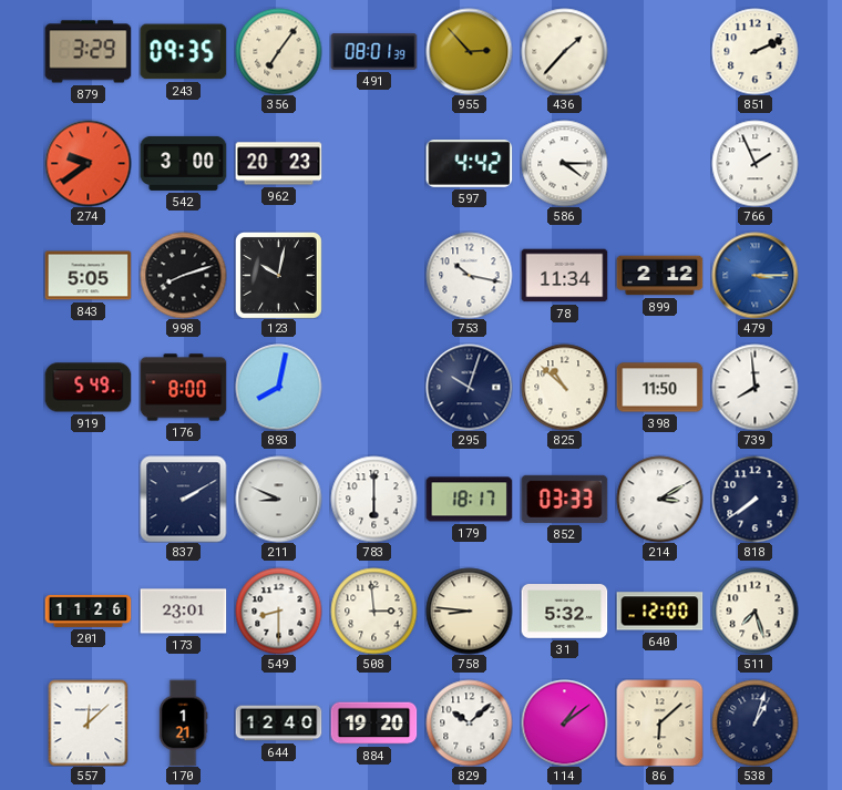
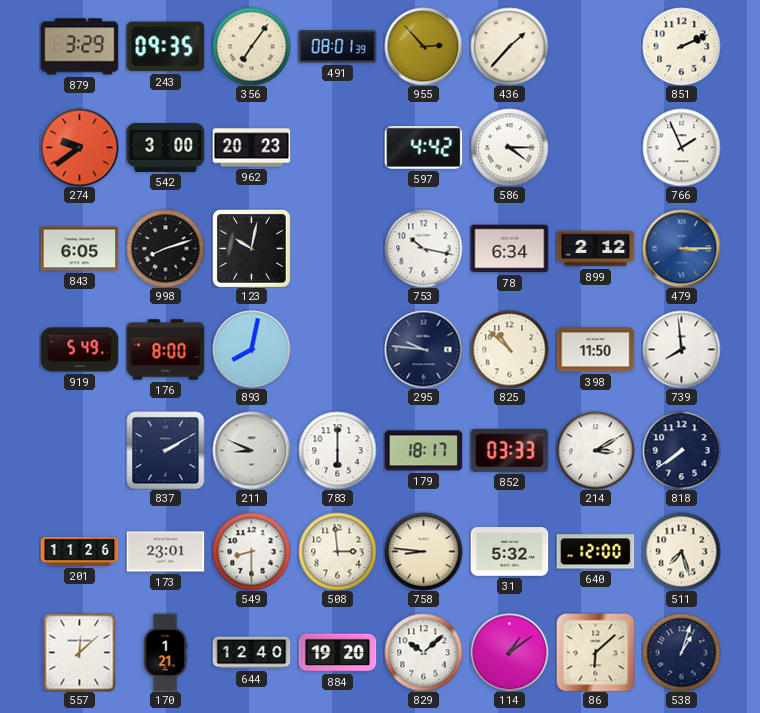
843: 5:05 -> 6:05
78: 11:34 -> 6:34
295: 10:03 -> 9:46
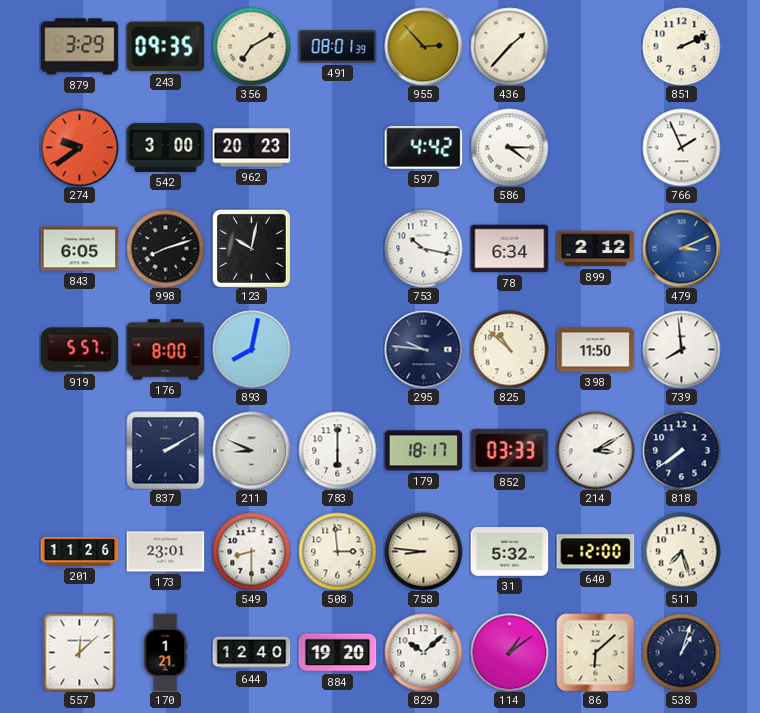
356: 7:06 -> 7:10
479: 3:15 -> 3:11
919: 5:49 -> 5:57
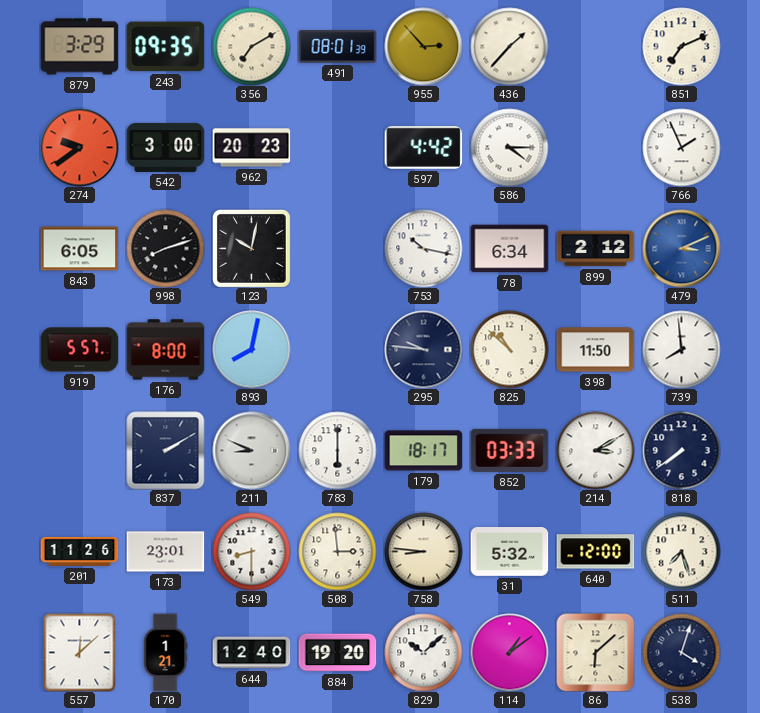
851: 2:11 -> 7:11
538: 1:03 -> 4:03
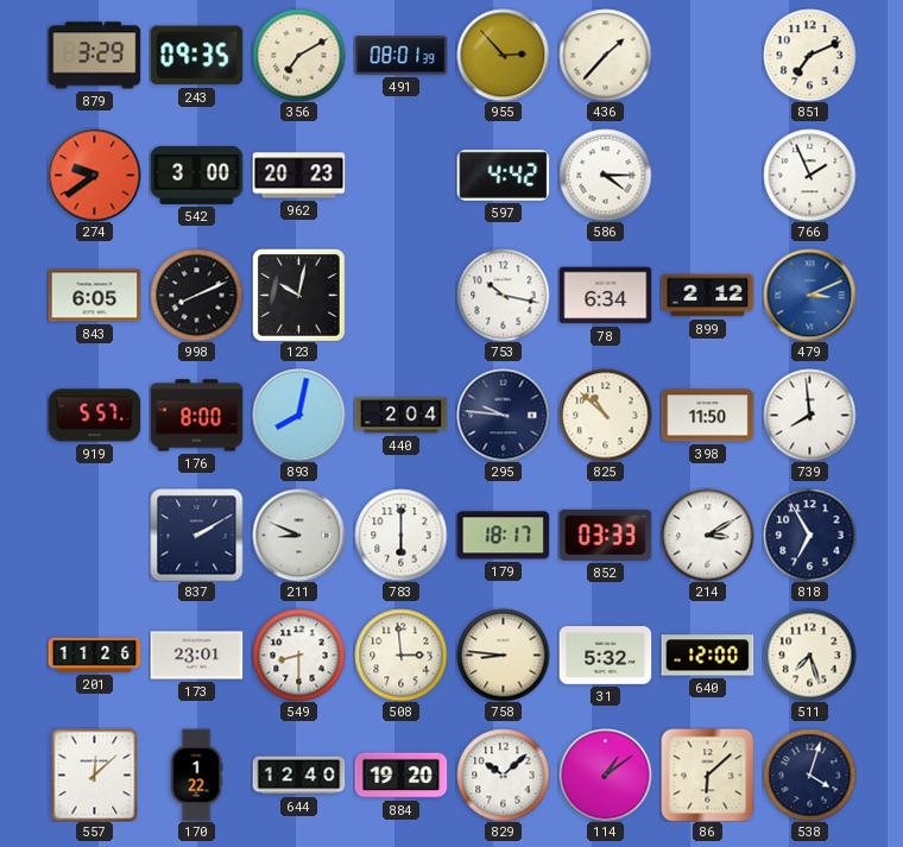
998: 8:12 -> 8:11
440: none -> 2:04
818: 7:39 -> 6:55
170: 1:21 -> 1:22
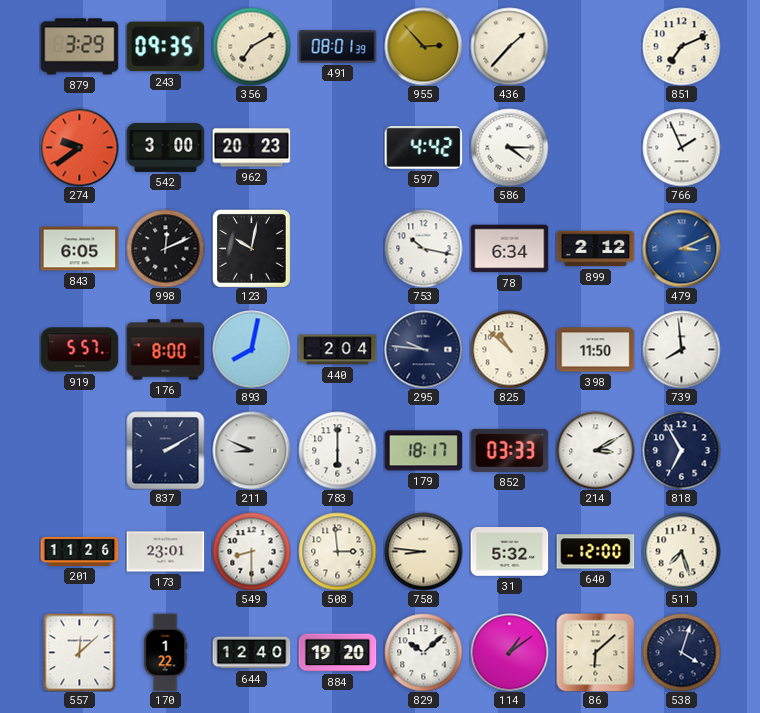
998: 8:11 -> 12:11
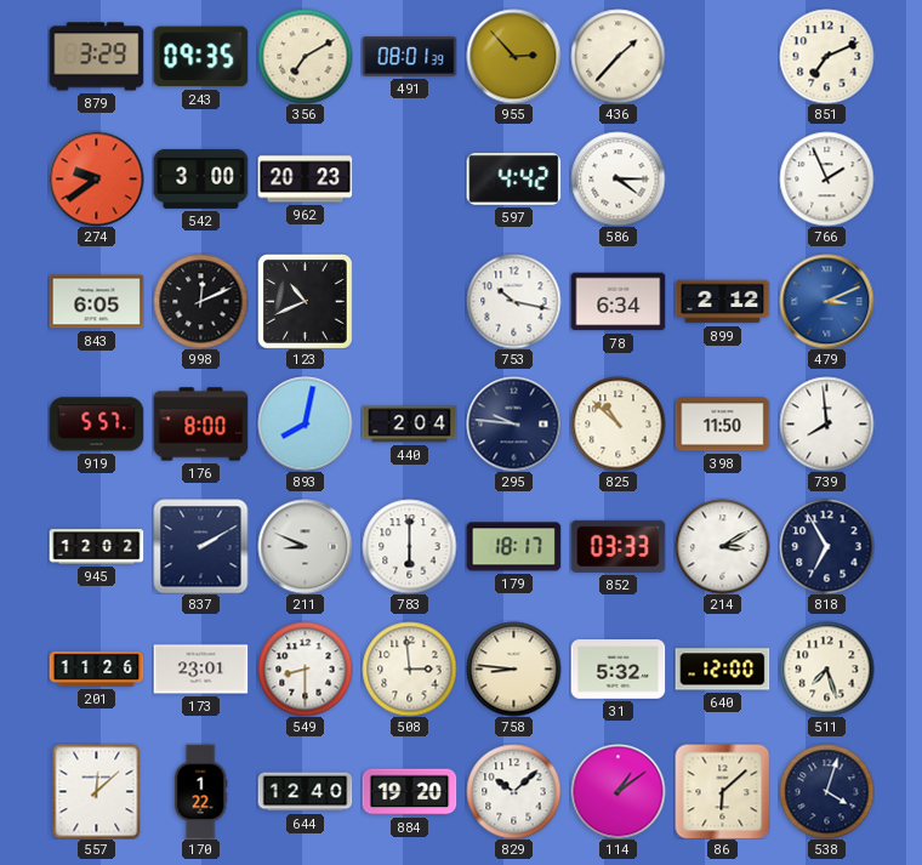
123: 10:02 -> 10:41
945: none -> 12:02
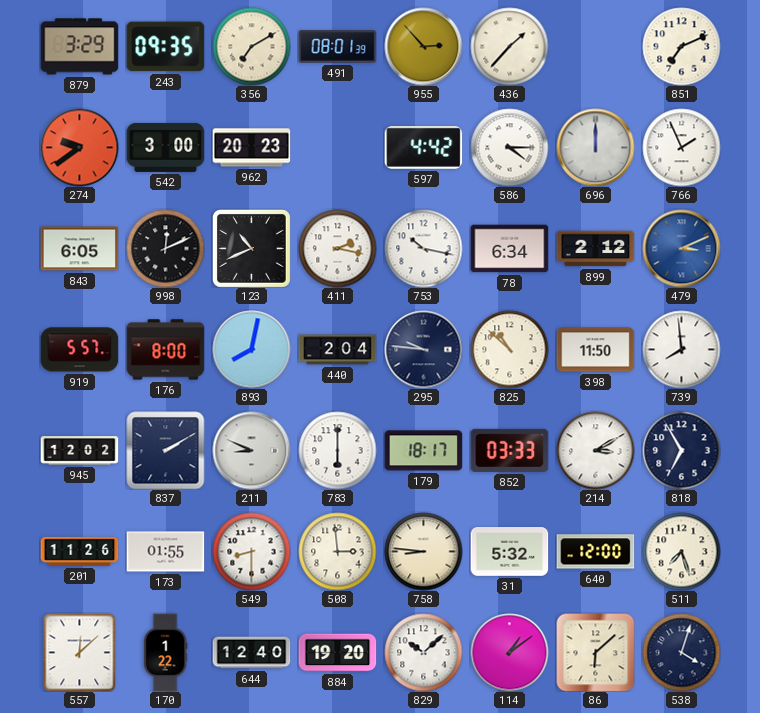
696: none -> 12:00
411: none -> 2:17
173: 23:01 -> 01:55
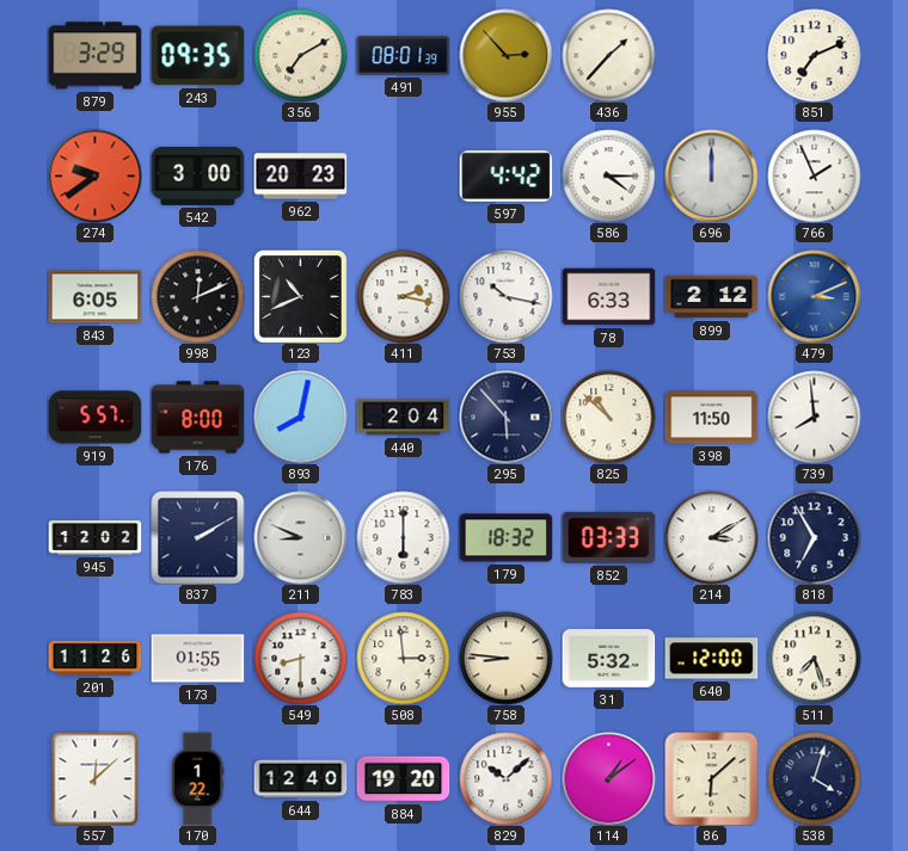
78: 6:34 -> 6:33
295: 9:46 -> 5:53
179: 18:17 -> 18:32
